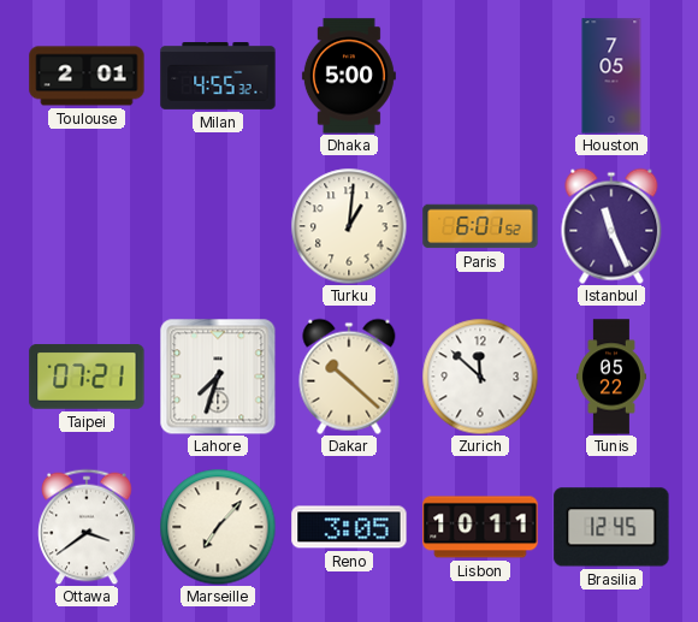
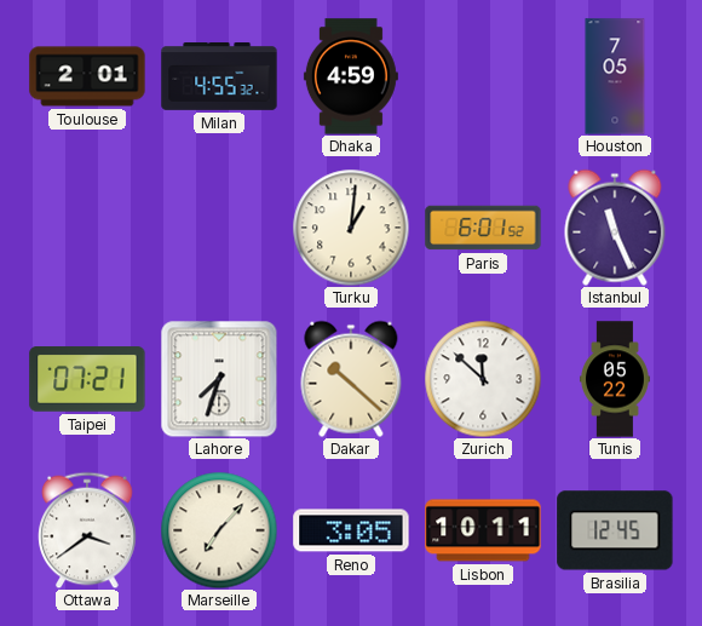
Dhaka: 5:00 -> 4:59
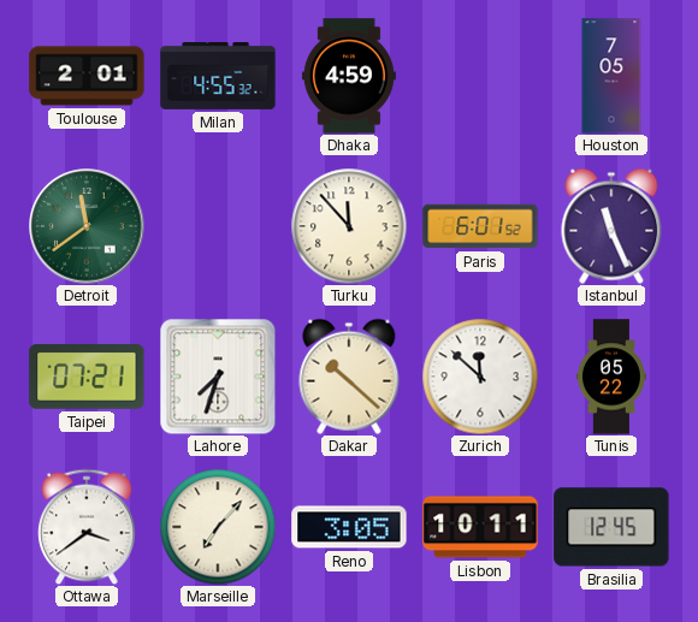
Detroit: none -> 11:39
Turku: 1:01 -> 11:53
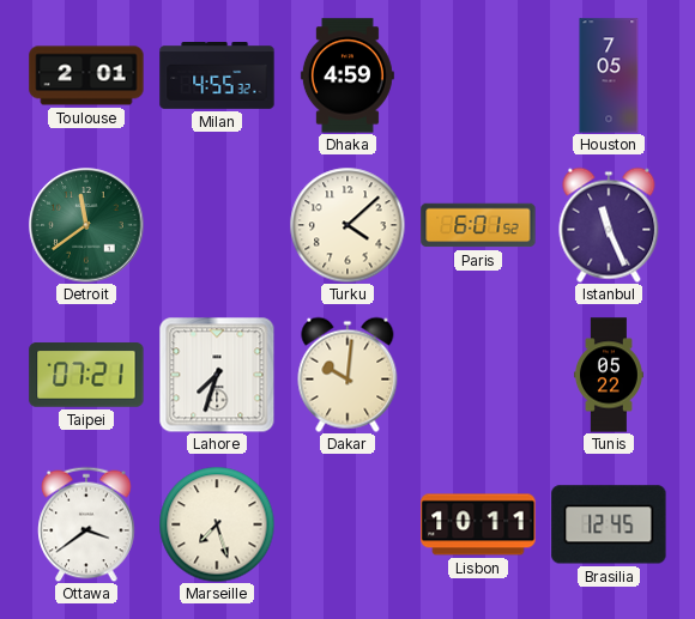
Turku: 11:53 -> 4:08
Dakar: 10:22 -> 10:01
Zurich: 11:52 -> none
Marseille: 7:07 -> 7:27
Reno: 3:05 -> none
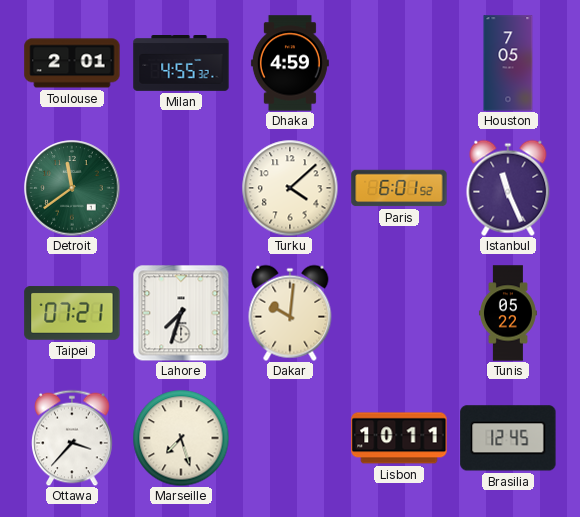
Ottawa: 3:39 -> 3:37
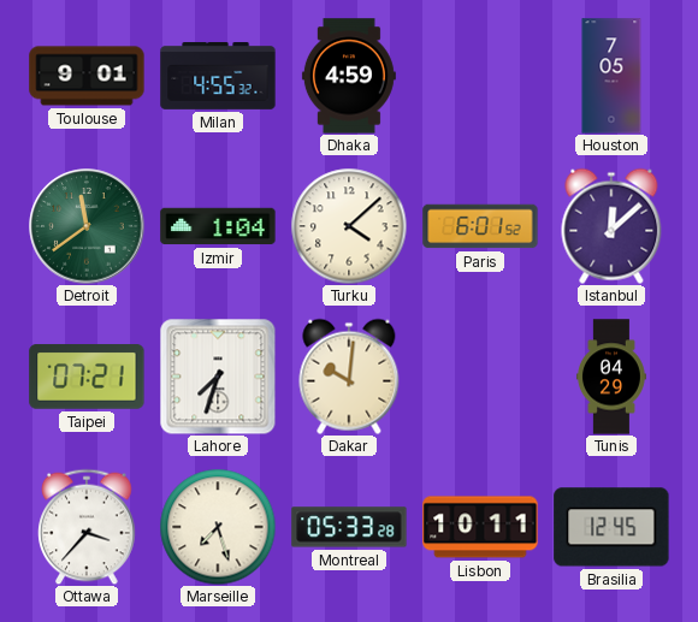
Toulouse: 2:01 -> 9:01
Izmir: none -> 1:04
Istanbul: 11:26 -> 12:08
Tunis: 05:22 -> 04:29
Montreal: none -> 05:33
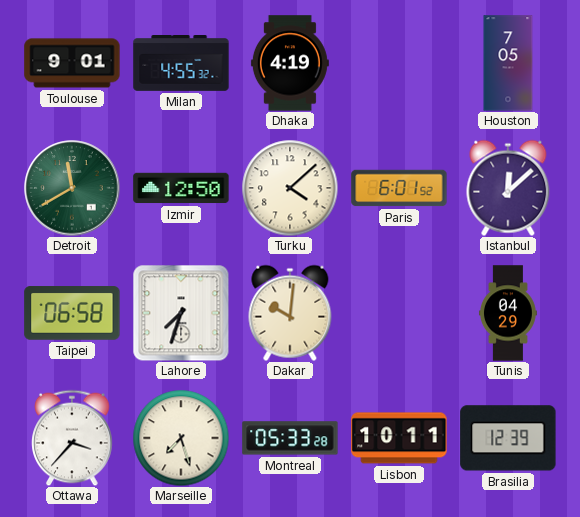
Dhaka: 4:59 -> 4:19
Detroit: 11:39 -> 11:40
Izmir: 1:04 -> 12:50
Taipei: 07:21 -> 06:58
Brasilia: 12:45 -> 12:39
